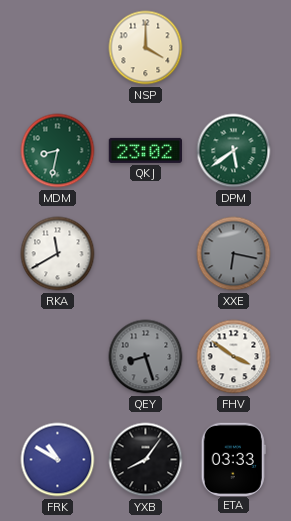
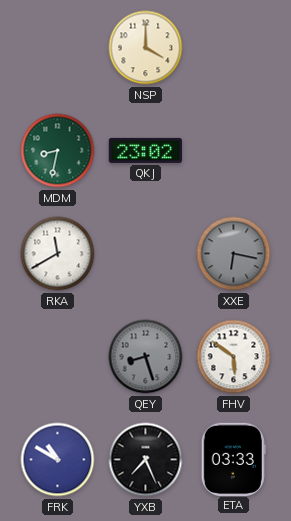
DPM: 5:39 -> none
FHV: 3:51 -> 5:51
YXB: 8:06 -> 7:26
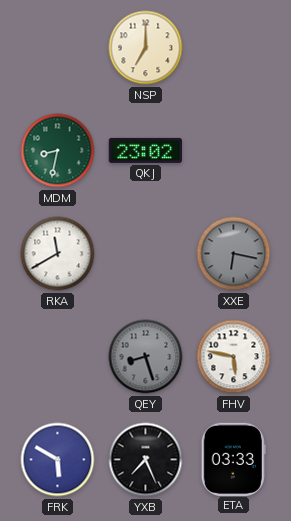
NSP: 4:00 -> 7:00
FHV: 5:51 -> 5:47
FRK: 10:50 -> 5:50
